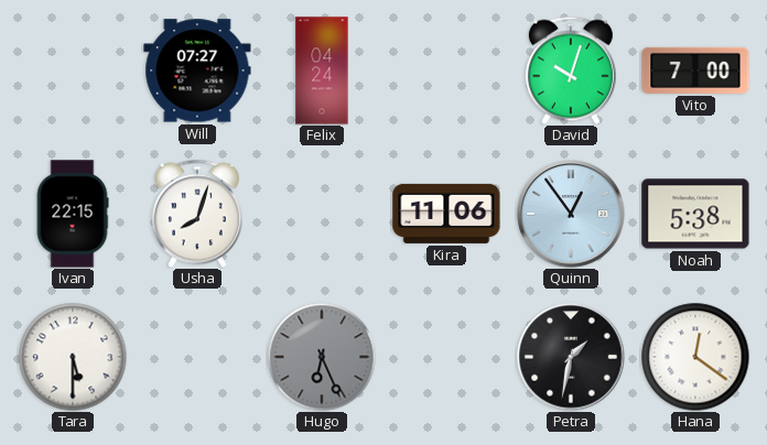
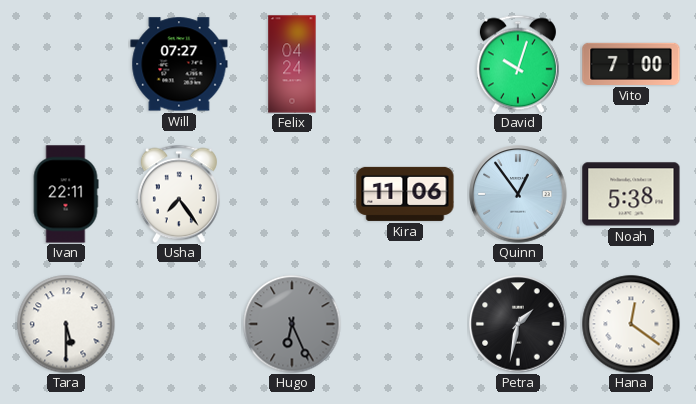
Ivan: 22:15 -> 22:11
Usha: 8:03 -> 7:24
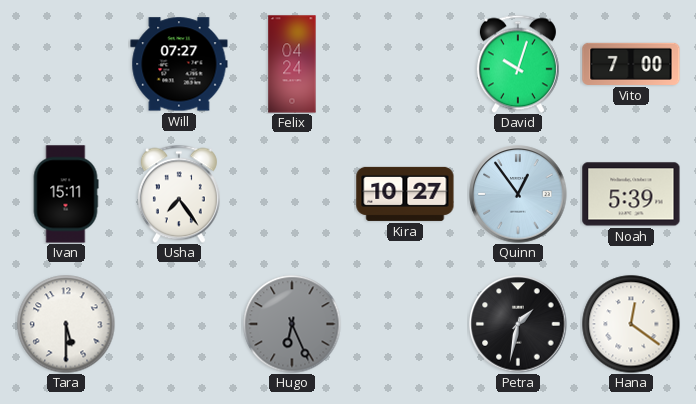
Ivan: 22:11 -> 15:11
Kira: 11:06 -> 10:27
Noah: 5:38 -> 5:39
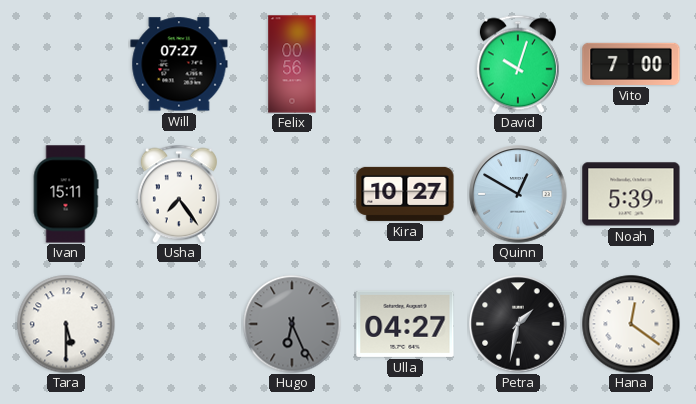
Felix: 04:24 -> 00:56
Quinn: 12:54 -> 12:50
Ulla: none -> 04:27
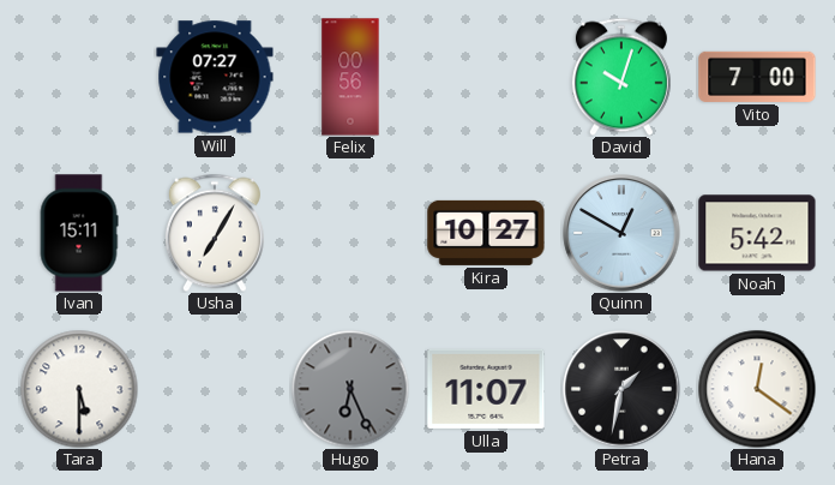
Usha: 7:24 -> 7:05
Noah: 5:39 -> 5:42
Ulla: 04:27 -> 11:07
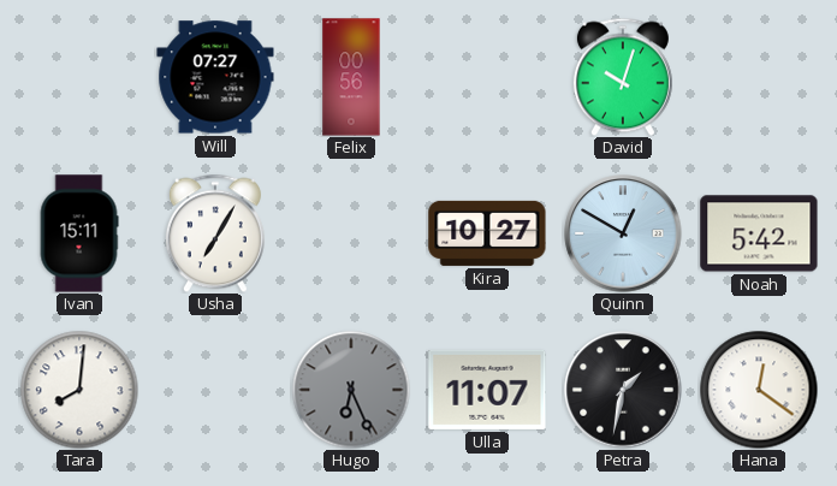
Vito: 7:00 -> none
Tara: 5:30 -> 8:01
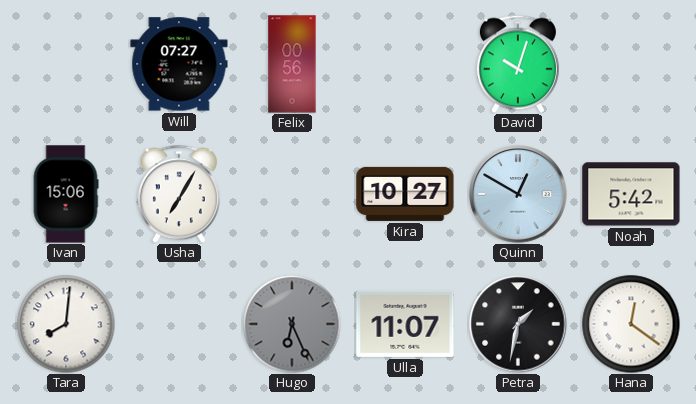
Ivan: 15:11 -> 15:06
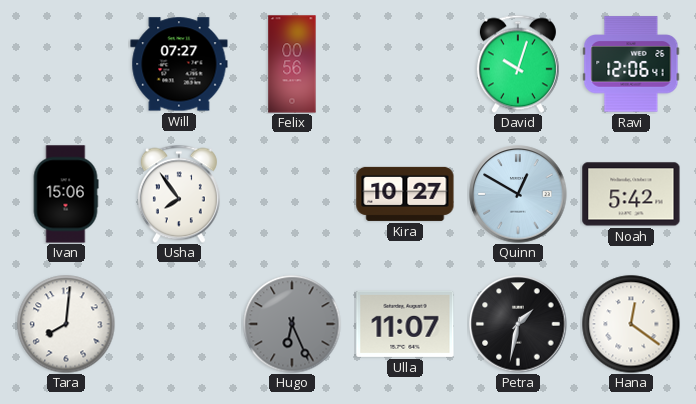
Ravi: none -> 12:06
Usha: 7:05 -> 7:54
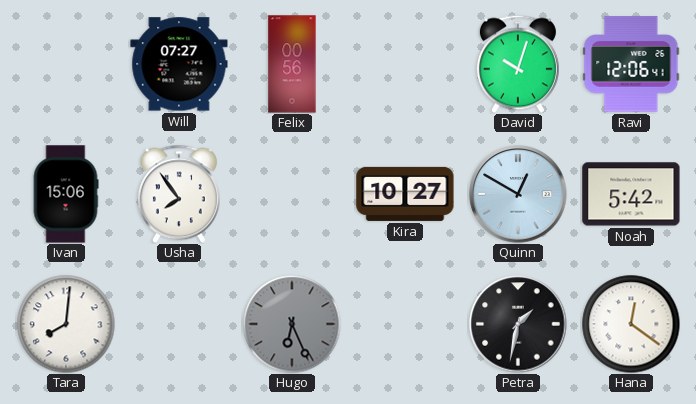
Ulla: 11:07 -> none
